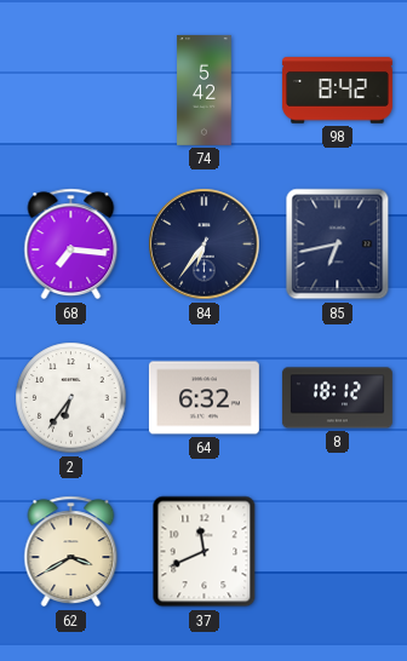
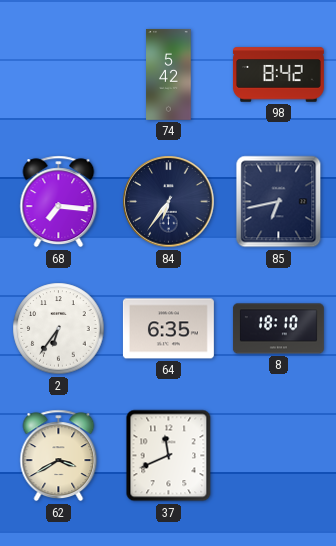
64: 6:32 -> 6:35
8: 18:12 -> 18:10
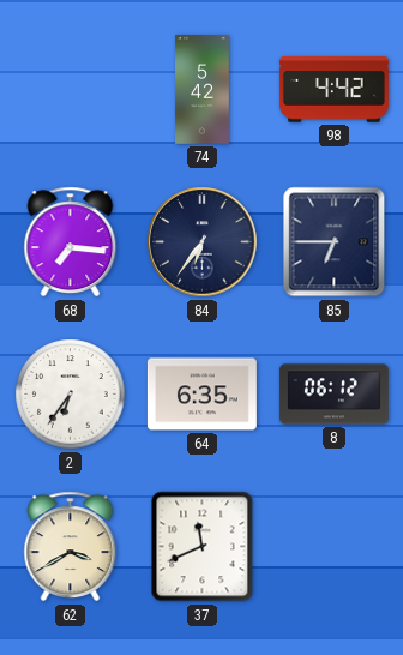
98: 8:42 -> 4:42
85: 6:43 -> 6:45
8: 18:10 -> 06:12
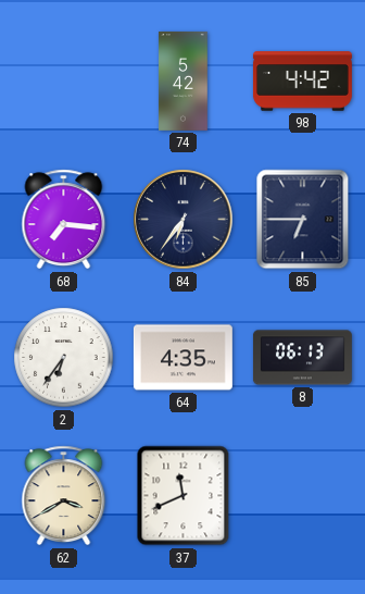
64: 6:35 -> 4:35
8: 06:12 -> 06:13
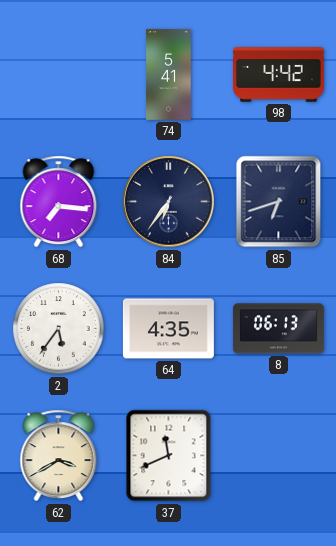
74: 5:42 -> 5:41
85: 6:45 -> 6:42
2: 6:36 -> 5:36
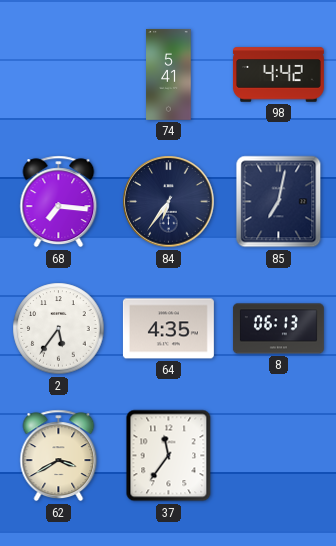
85: 6:42 -> 7:02
37: 11:41 -> 11:36
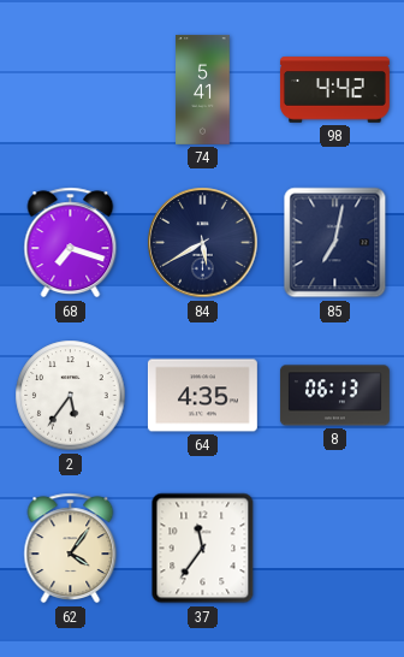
68: 7:16 -> 7:18
84: 6:36 -> 5:40
62: 3:40 -> 4:06
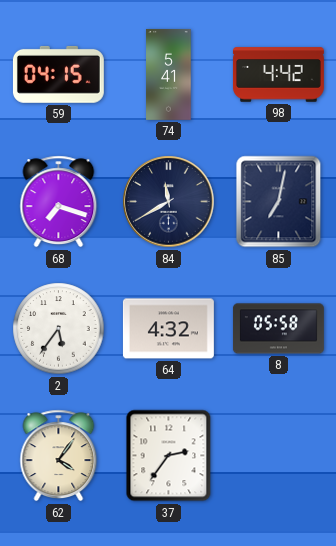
59: none -> 04:15
84: 5:40 -> 11:40
64: 4:35 -> 4:32
8: 06:13 -> 05:58
37: 11:36 -> 2:36
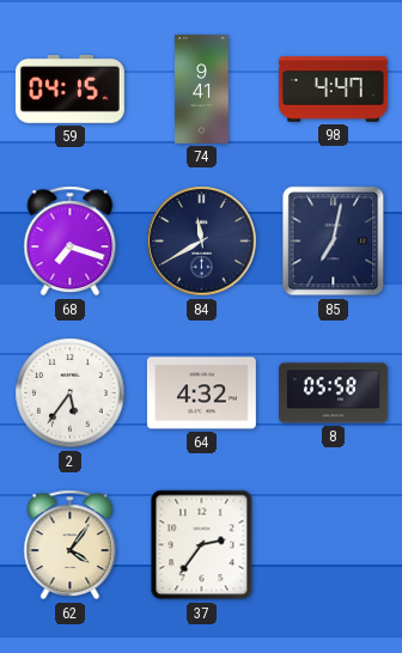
74: 5:41 -> 9:41
98: 4:42 -> 4:47
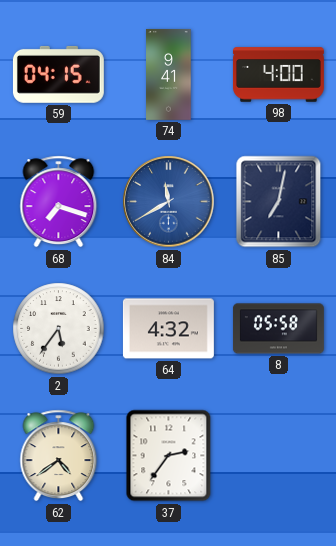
98: 4:47 -> 4:00
84 dial: navy -> blue
62: 4:06 -> 4:39
